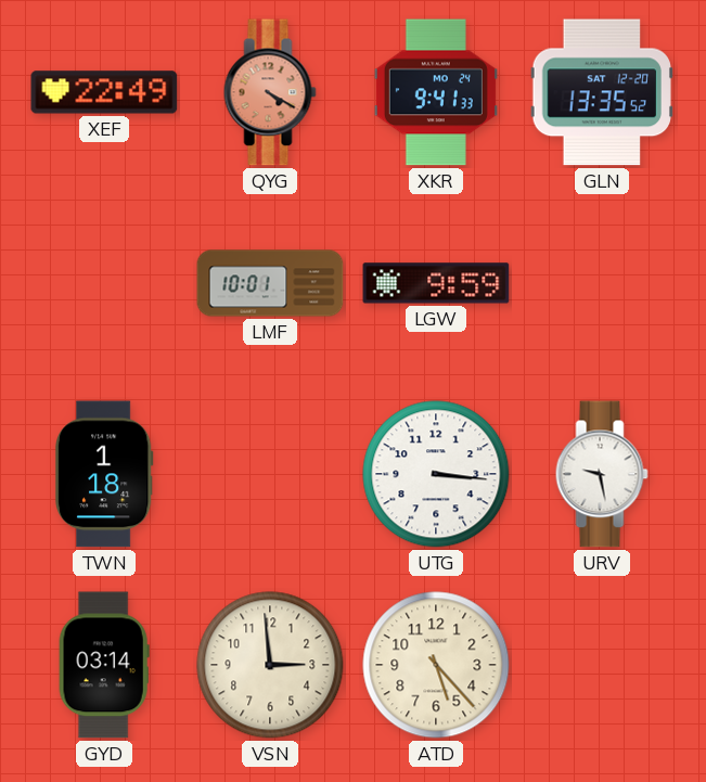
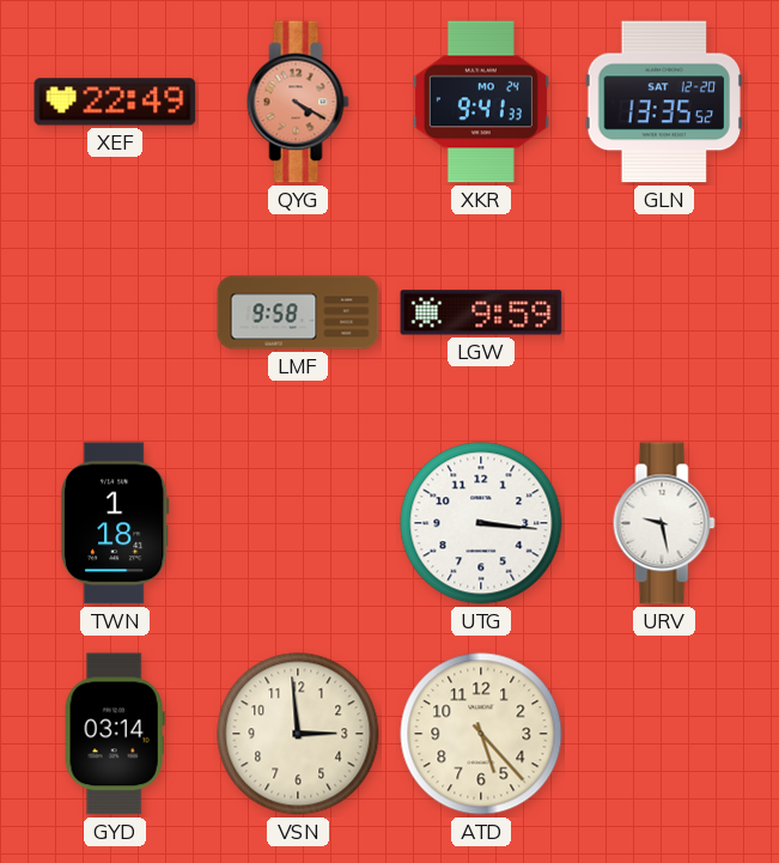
LMF: 10:01 -> 9:58
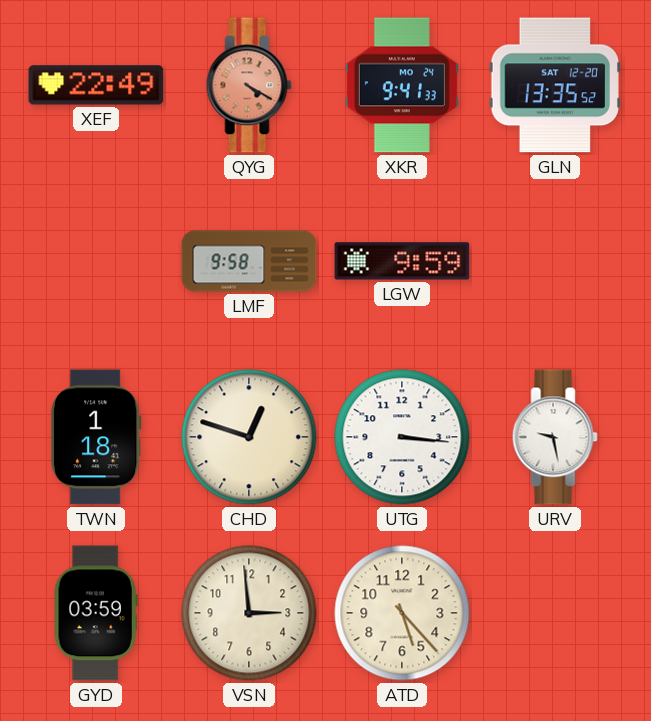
CHD: none -> 12:48
GYD: 03:14 -> 03:59
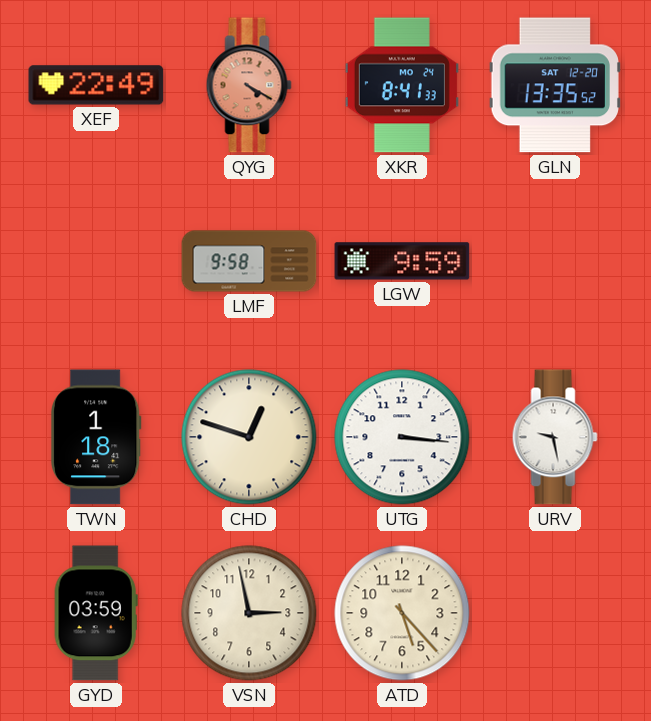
XKR: 9:41 -> 8:41
VSN: 2:59 -> 2:58
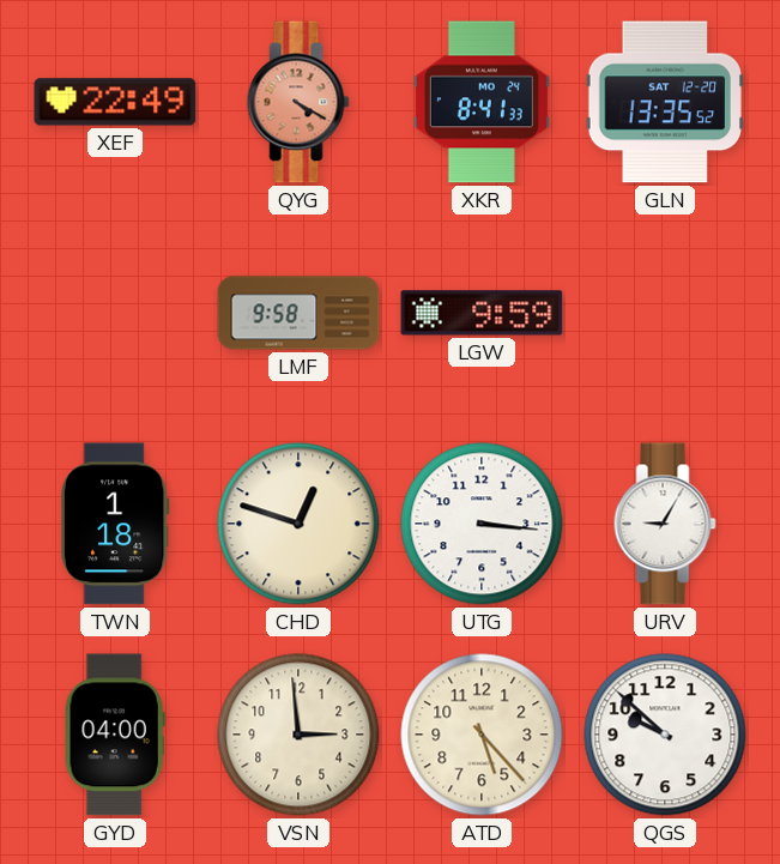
URV: 9:28 -> 9:05
GYD: 03:59 -> 04:00
VSN: 2:58 -> 2:59
QGS: none -> 9:52
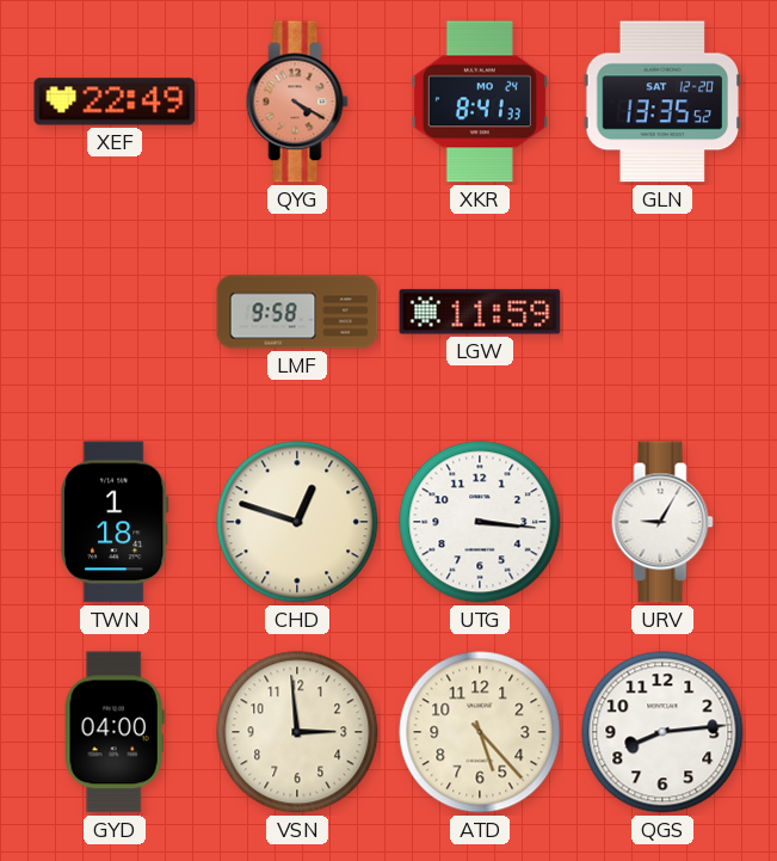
LGW: 9:59 -> 11:59
QGS: 9:52 -> 8:14
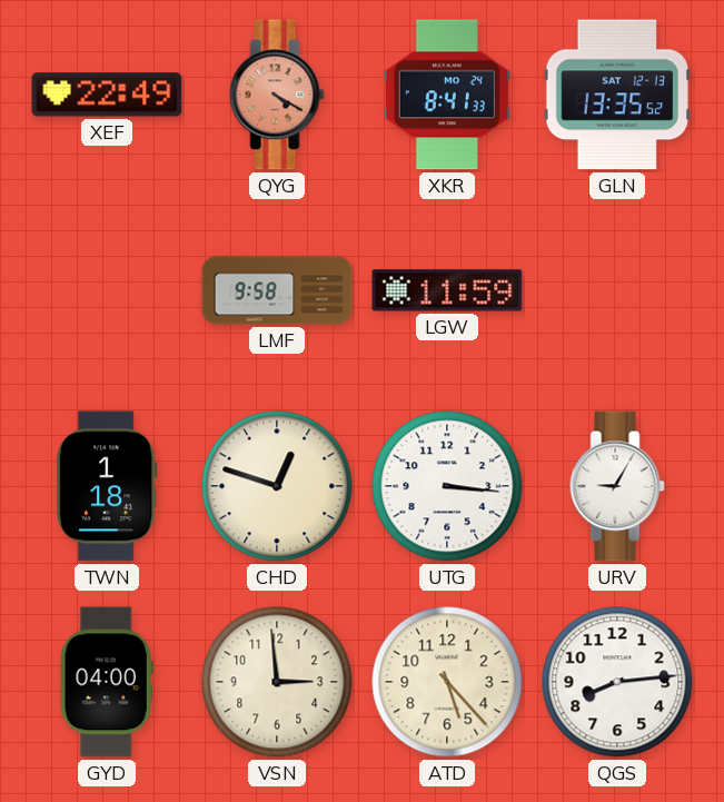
GLN date: SAT 12-20 -> SAT 12-13
